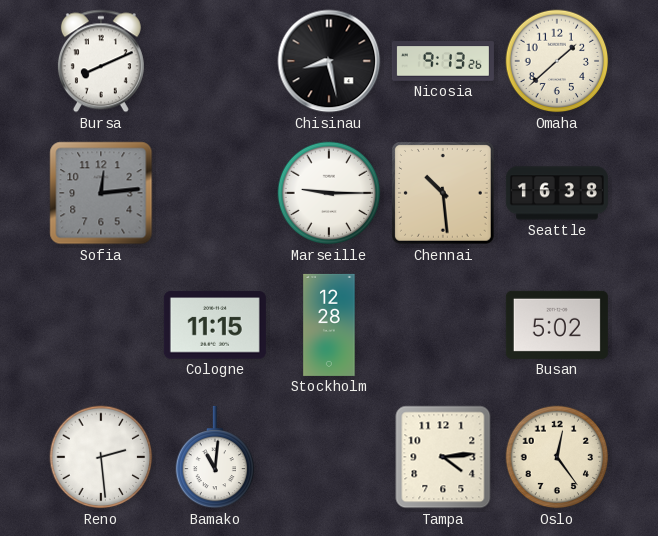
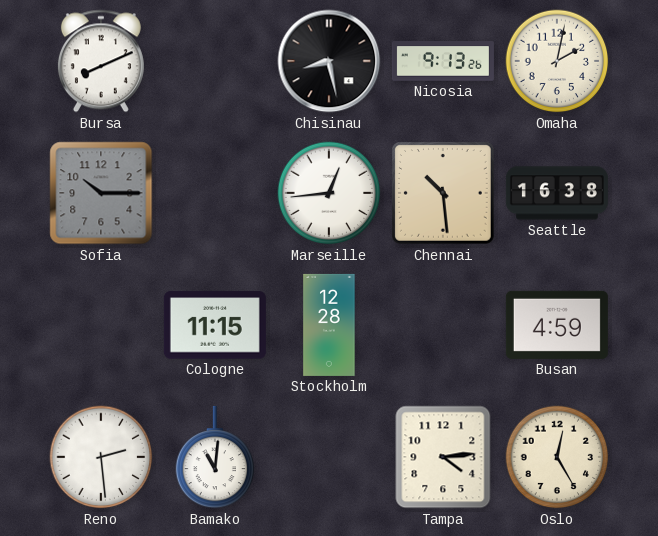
Omaha: 1:38 -> 2:02
Sofia: 12:14 -> 10:15
Marseille: 9:15 -> 12:44
Busan: 5:02 -> 4:59
Oslo: 12:24 -> 12:25
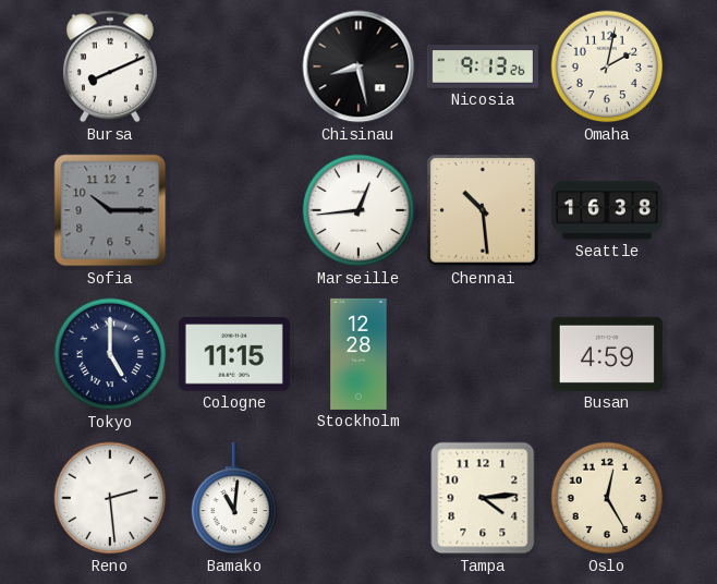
Tokyo: none -> 5:00
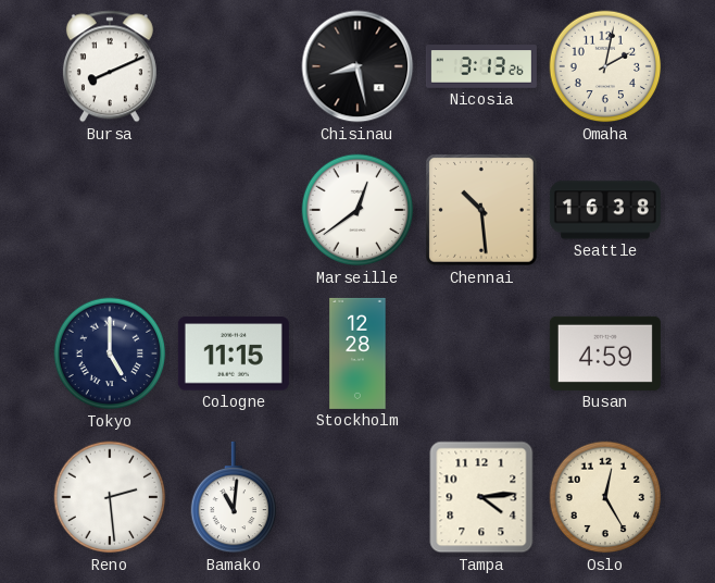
Nicosia: 9:13 -> 3:13
Sofia: 10:15 -> none
Marseille: 12:44 -> 12:39
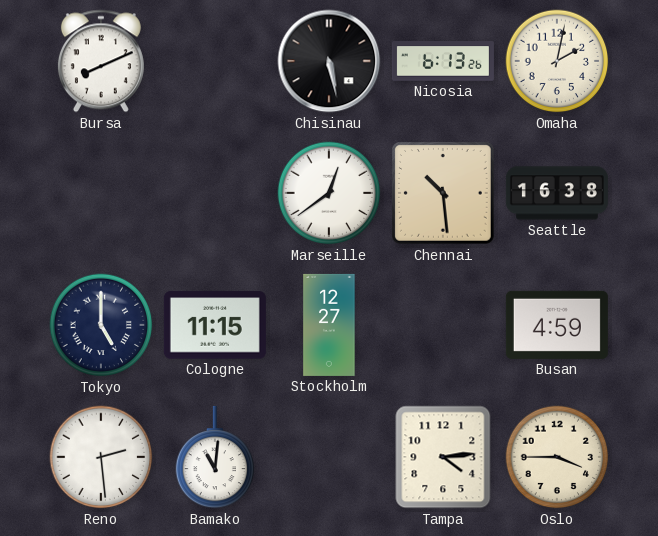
Chisinau: 8:28 -> 5:28
Nicosia: 3:13 -> 6:13
Stockholm: 12:28 -> 12:27
Oslo: 12:25 -> 3:45
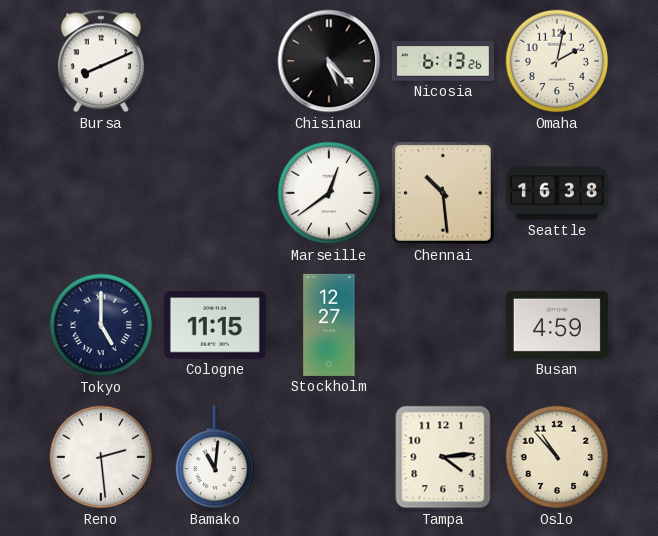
Chisinau: 5:28 -> 5:23
Oslo: 3:45 -> 10:53
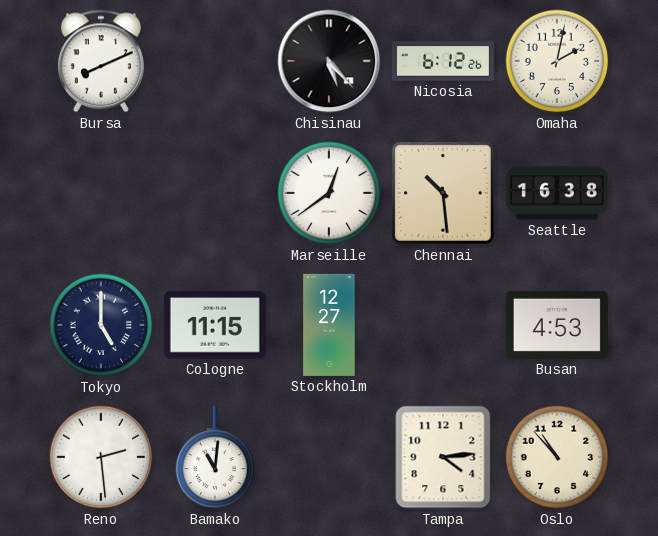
Nicosia: 6:13 -> 6:12
Busan: 4:59 -> 4:53
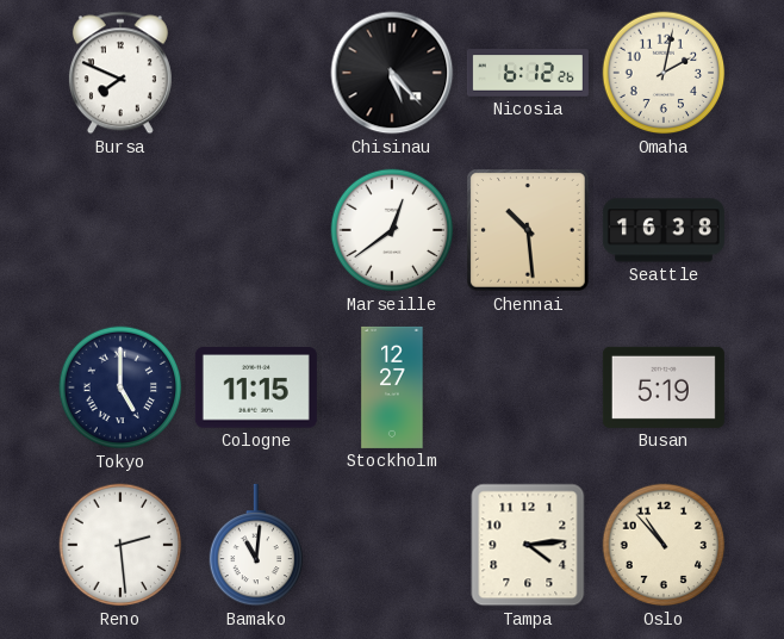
Bursa: 8:11 -> 7:49
Busan: 4:53 -> 5:19
